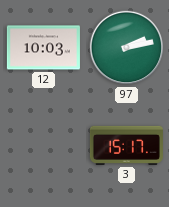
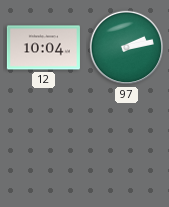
12: 10:03 -> 10:04
3: 15:17 -> none
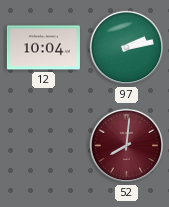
52: none -> 8:01
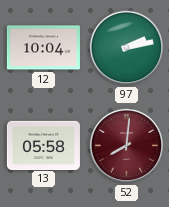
13: none -> 05:58
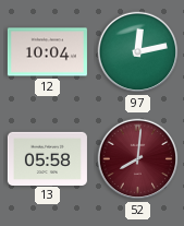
97: 2:13 -> 12:13
